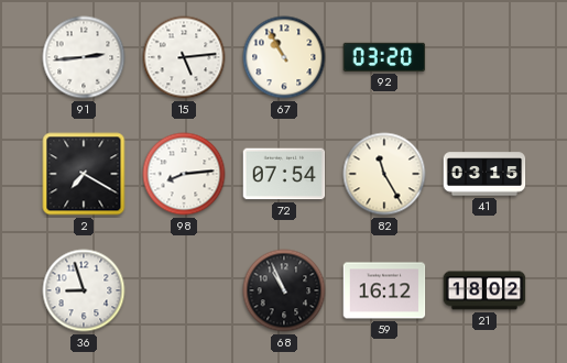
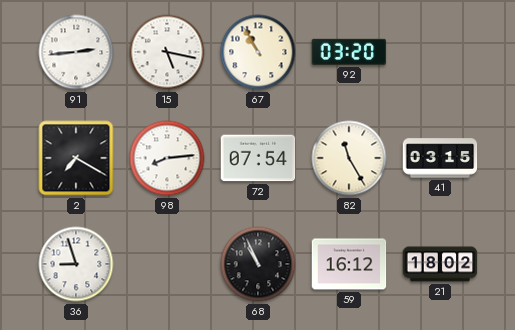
15: 5:14 -> 5:17
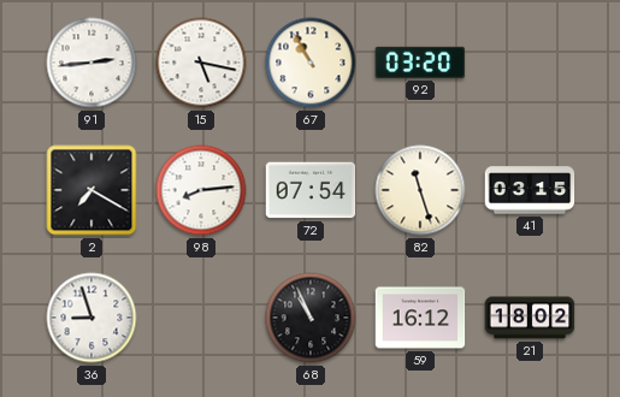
82: 11:25 -> 11:27
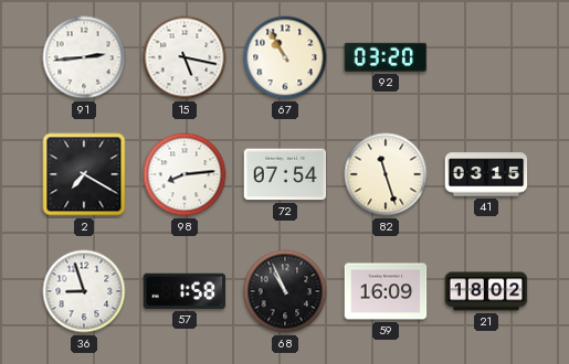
57: none -> 1:58
59: 16:12 -> 16:09
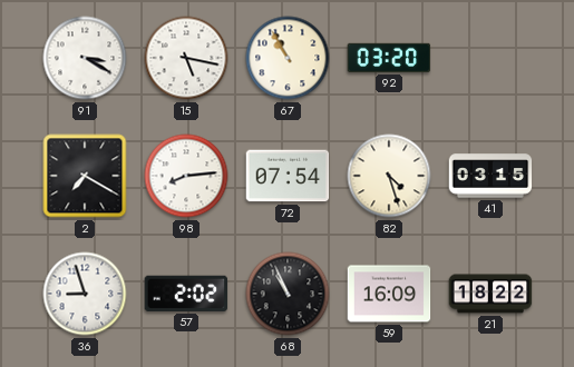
91: 2:44 -> 3:20
82: 11:27 -> 4:27
57: 1:58 -> 2:02
21: 18:02 -> 18:22
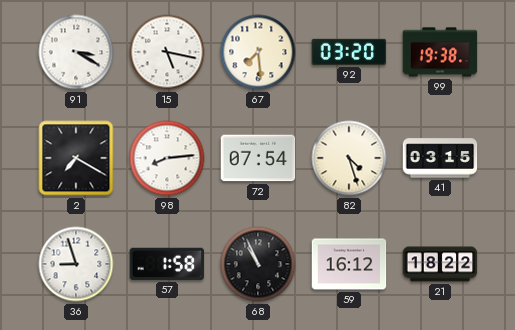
67: 10:55 -> 7:29
99: none -> 19:38
57: 2:02 -> 1:58
59: 16:09 -> 16:12
